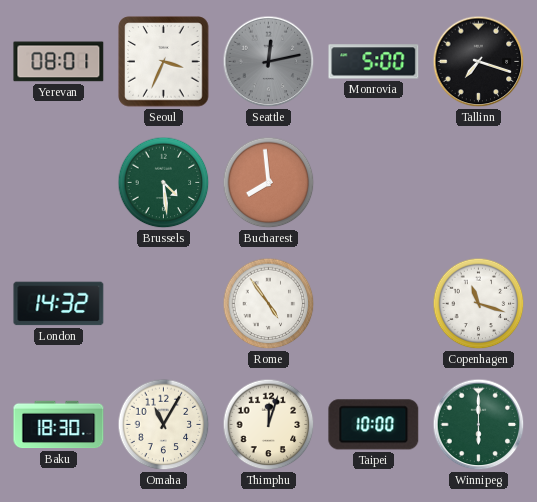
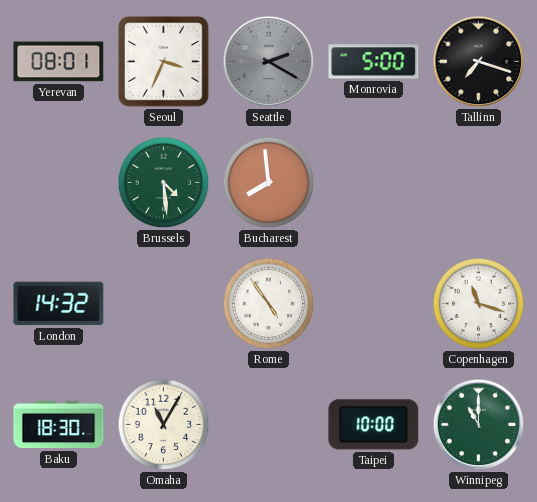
Seattle: 12:13 -> 2:20
Thimphu: 12:03 -> none
Winnipeg: 6:00 -> 11:00
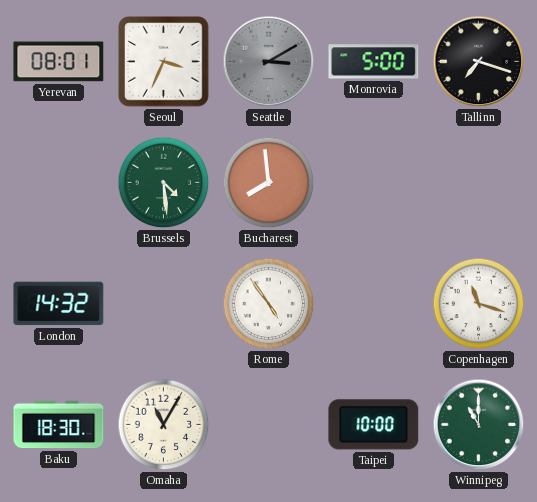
Seattle: 2:20 -> 3:10
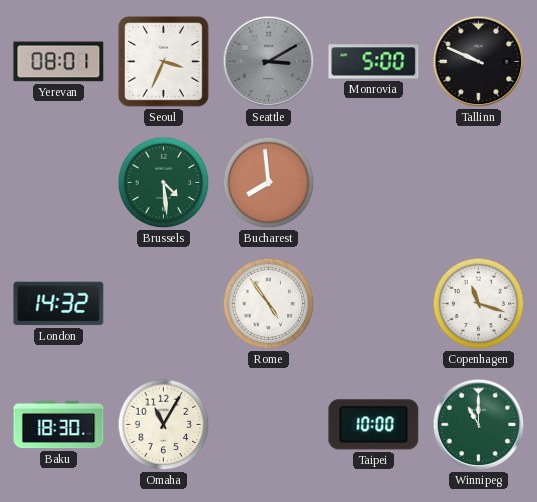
Tallinn: 7:18 -> 9:49
